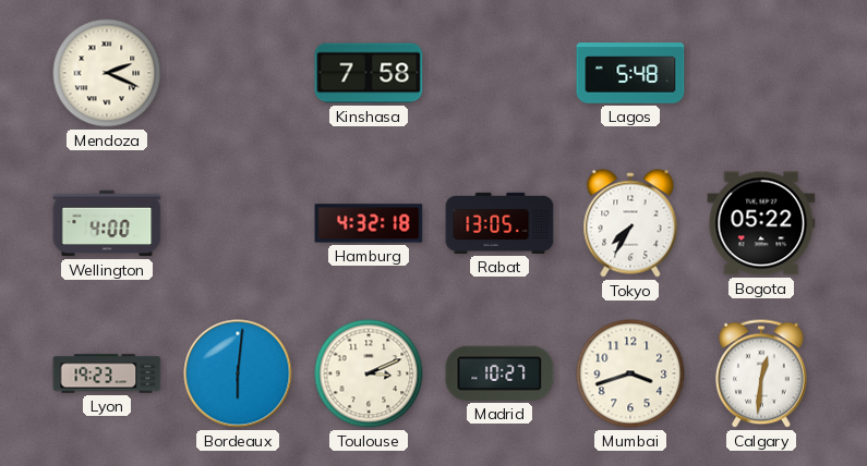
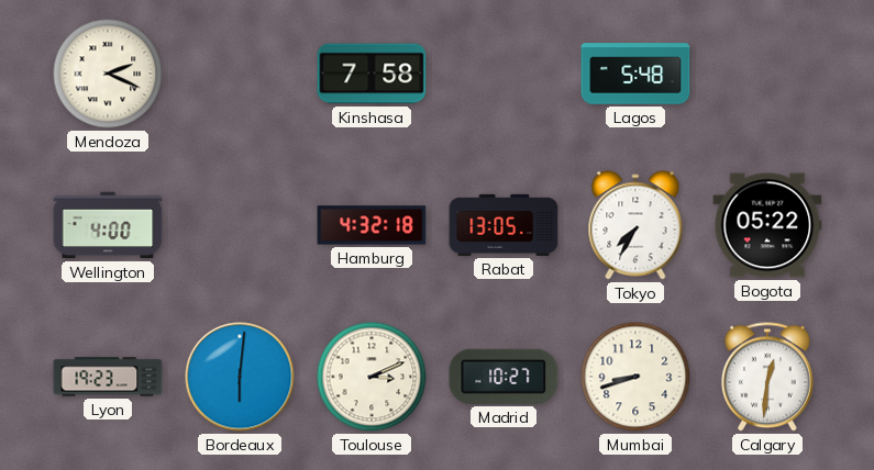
Mumbai: 3:42 -> 8:42
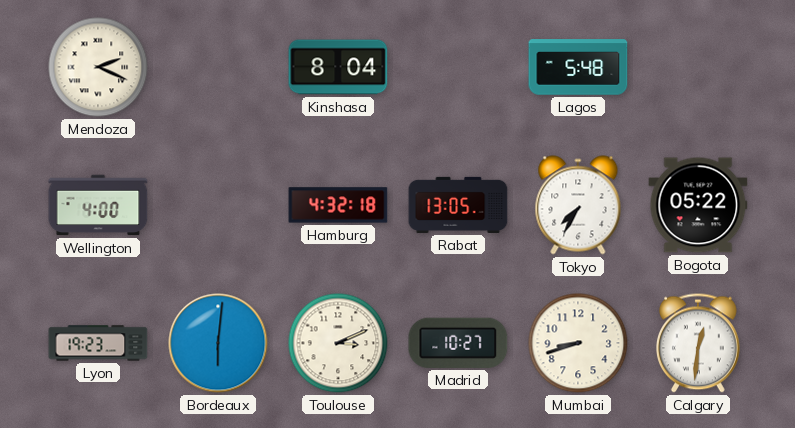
Kinshasa: 7:58 -> 8:04
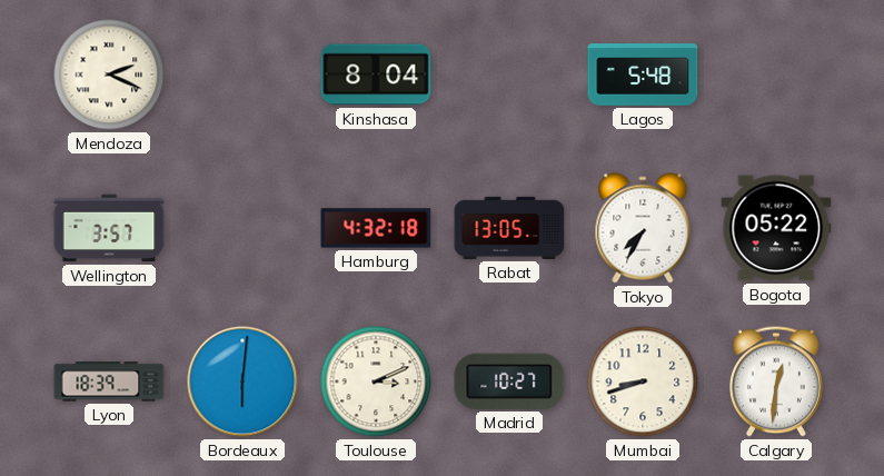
Wellington: 4:00 -> 3:57
Lyon: 19:23 -> 18:39
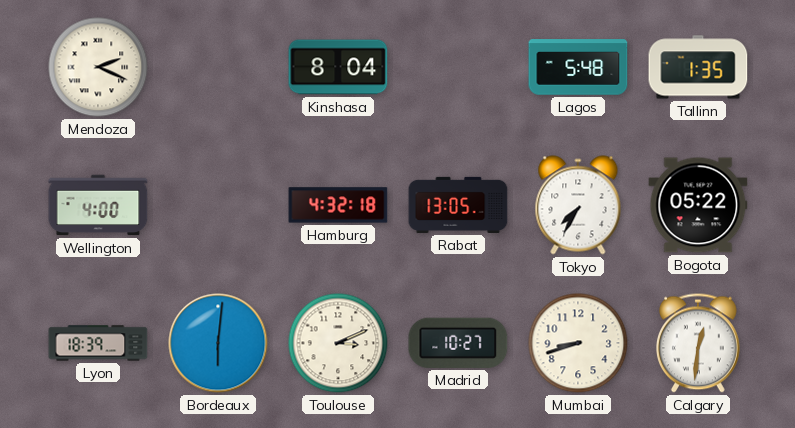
Tallinn: none -> 1:35
Wellington: 3:57 -> 4:00
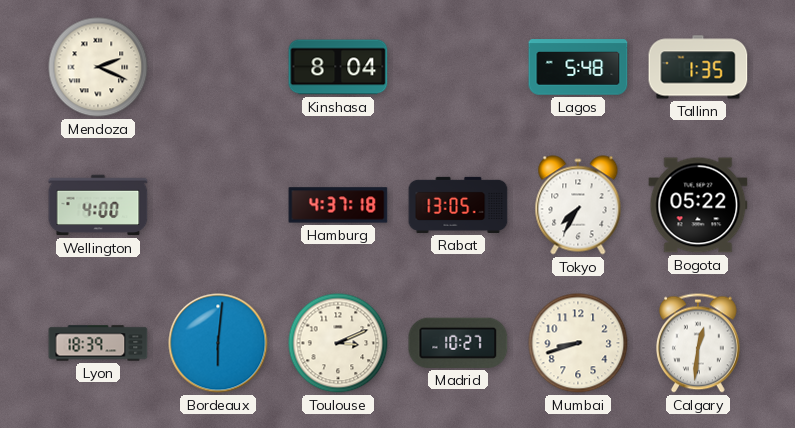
Hamburg: 4:32 -> 4:37
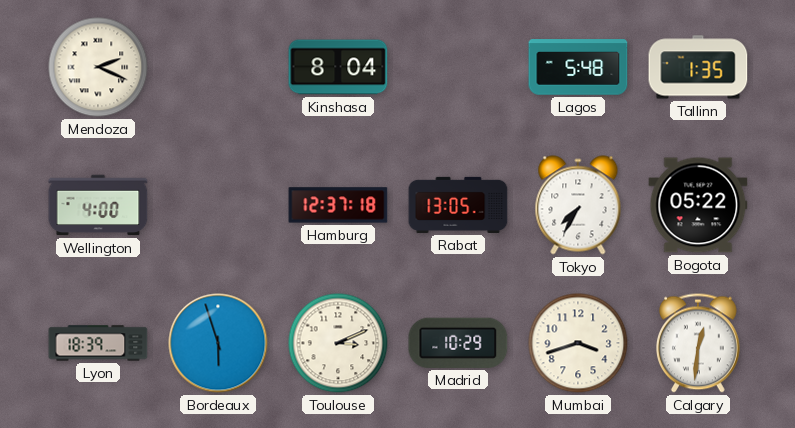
Hamburg: 4:37 -> 12:37
Bordeaux: 6:01 -> 5:57
Madrid: 10:27 -> 10:29
Mumbai: 8:42 -> 3:42
